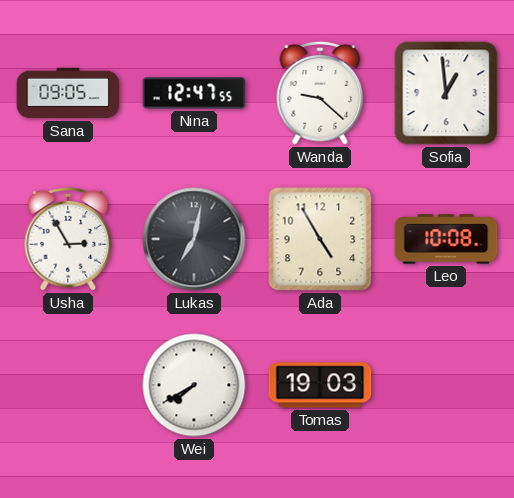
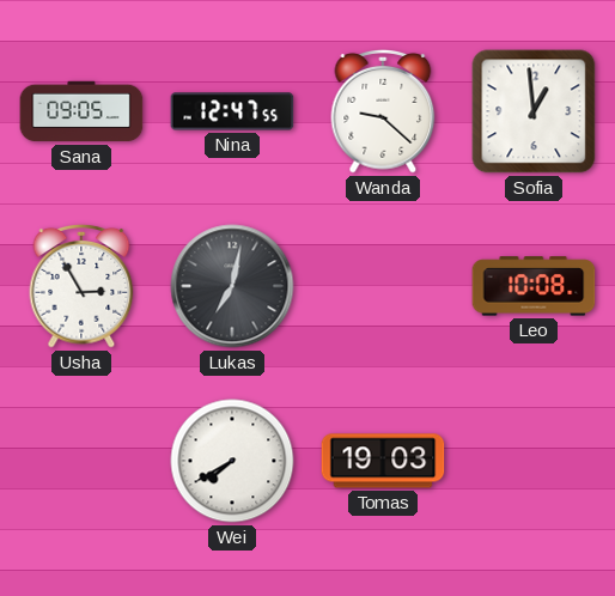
Ada: 4:55 -> none
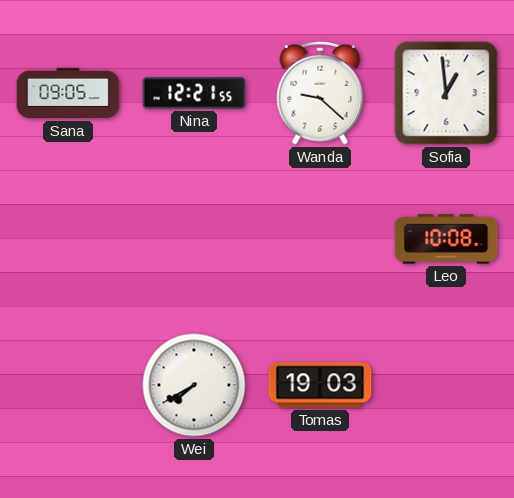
Nina: 12:47 -> 12:21
Usha: 2:55 -> none
Lukas: 7:02 -> none
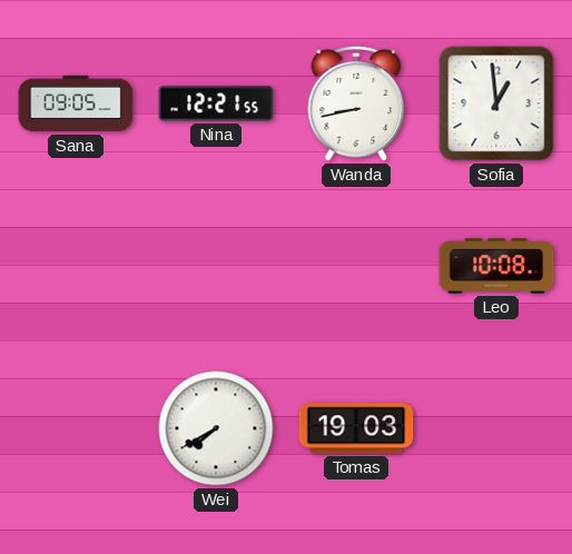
Wanda: 9:22 -> 8:43
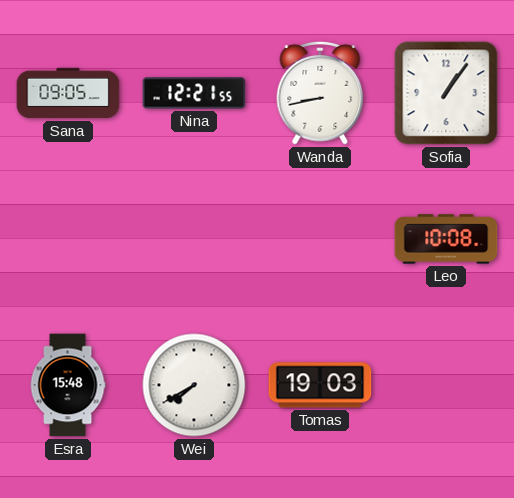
Sofia: 12:59 -> 1:06
Esra: none -> 15:48
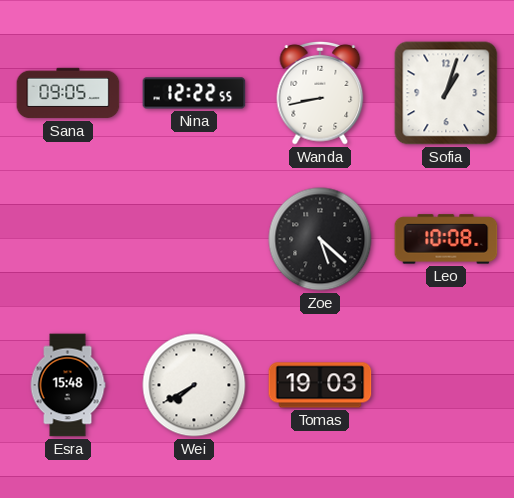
Nina: 12:21 -> 12:22
Sofia: 1:06 -> 1:03
Zoe: none -> 5:22
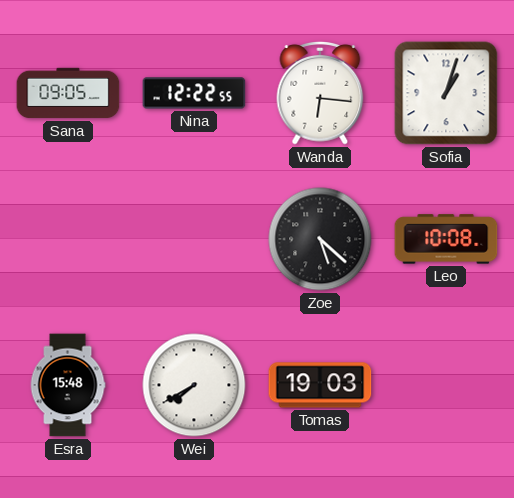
Wanda: 8:43 -> 6:16
